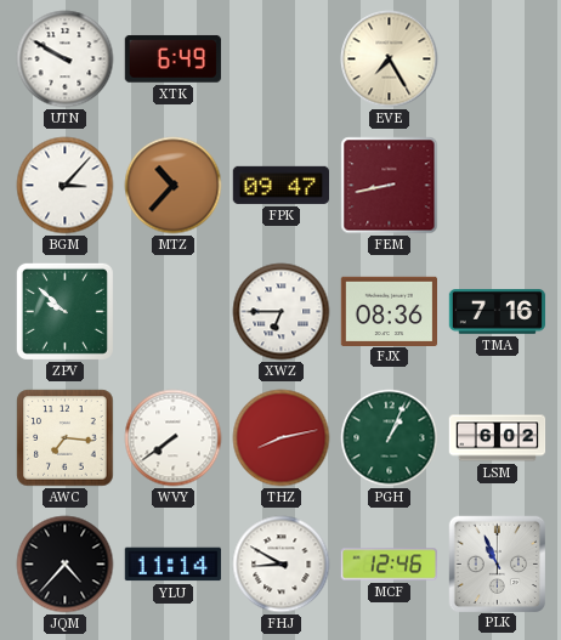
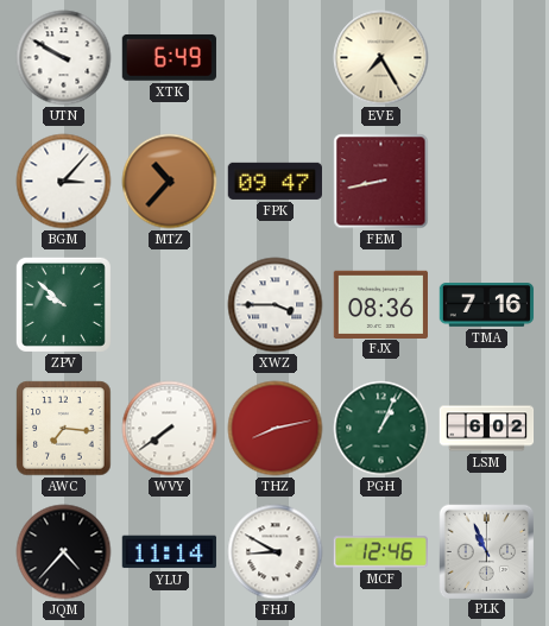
XWZ: 6:45 -> 3:45
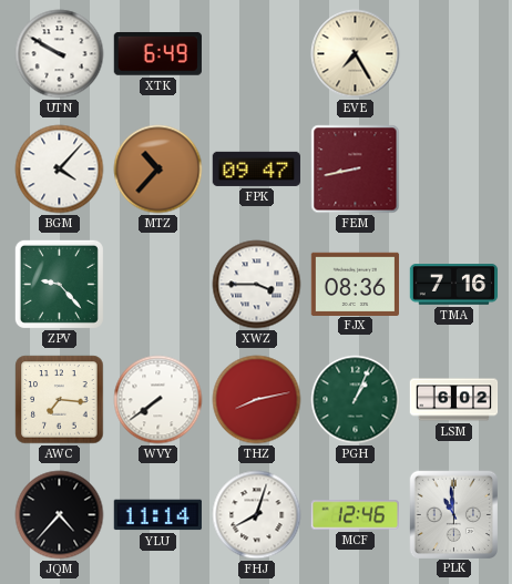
BGM: 3:07 -> 4:07
ZPV: 9:52 -> 9:23
FHJ: 8:50 -> 8:03
PLK: 10:56 -> 10:59
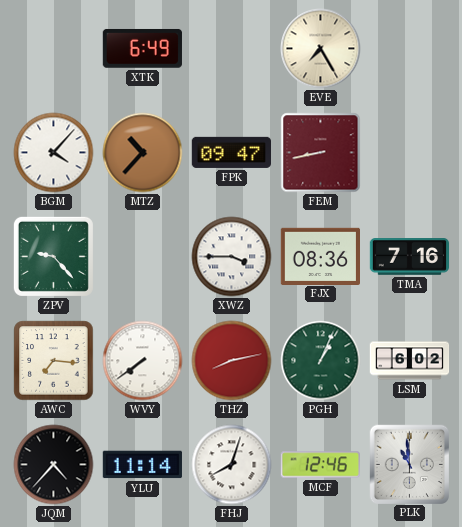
UTN: 9:50 -> none
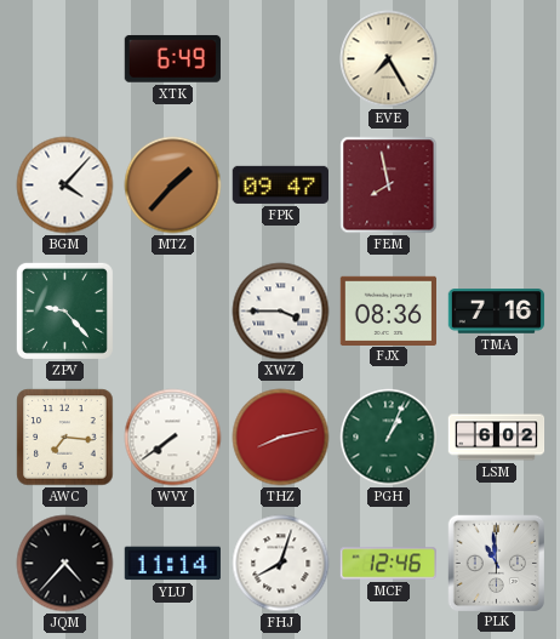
MTZ: 10:37 -> 1:37
FEM: 8:43 -> 7:58
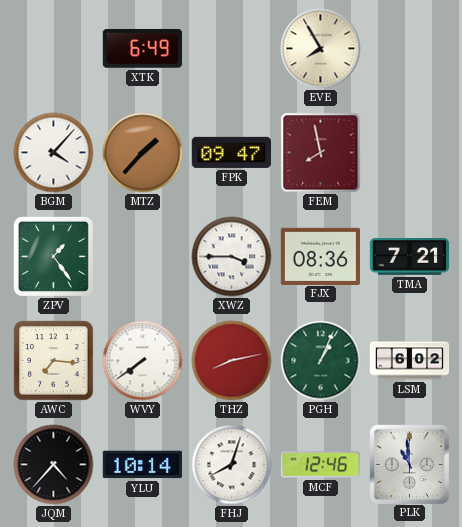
EVE: 7:25 -> 7:55
ZPV: 9:23 -> 1:24
TMA: 7:16 -> 7:21
YLU: 11:14 -> 10:14
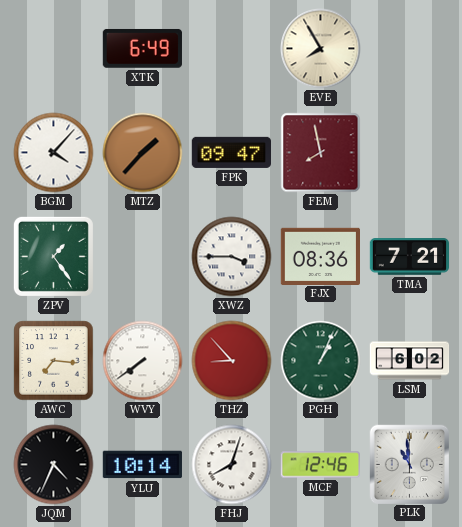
THZ: 8:13 -> 8:53
JQM: 4:37 -> 4:34
